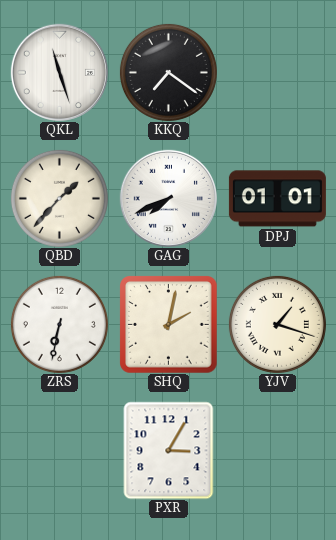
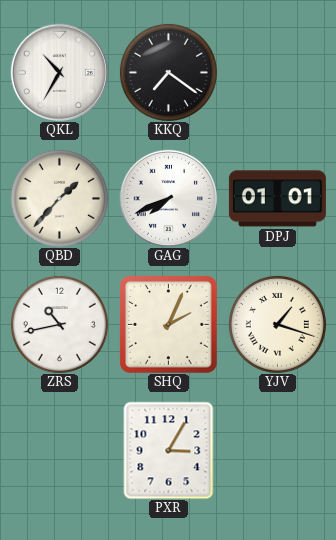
QKL: 11:27 -> 10:35
ZRS: 6:32 -> 10:43
SHQ: 2:02 -> 2:04
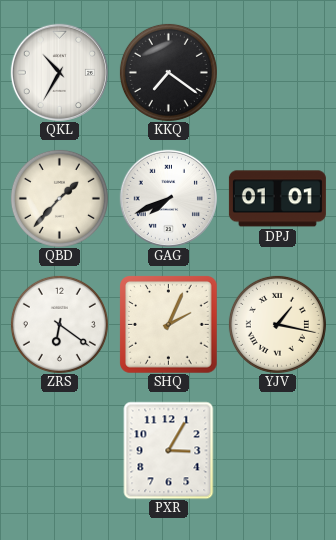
ZRS: 10:43 -> 6:21
YJV: 1:18 -> 1:17
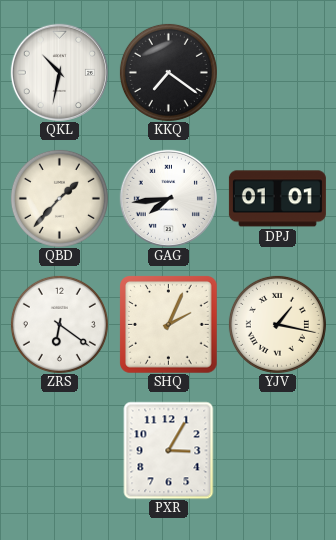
QKL: 10:35 -> 10:32
GAG: 7:41 -> 7:44
